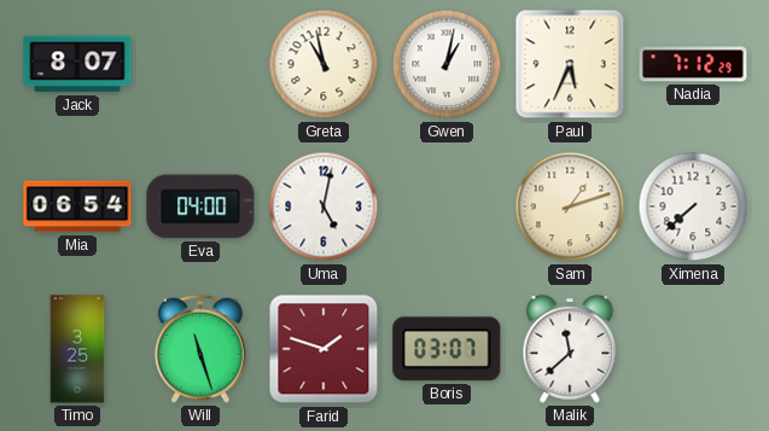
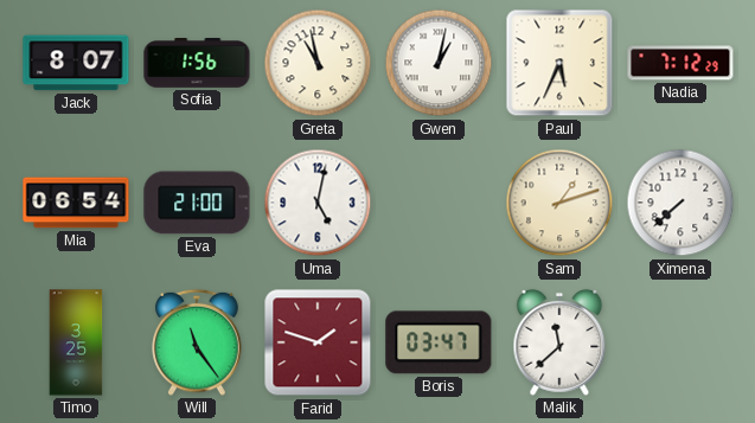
Sofia: none -> 1:56
Eva: 04:00 -> 21:00
Will: 11:27 -> 11:24
Boris: 03:07 -> 03:47
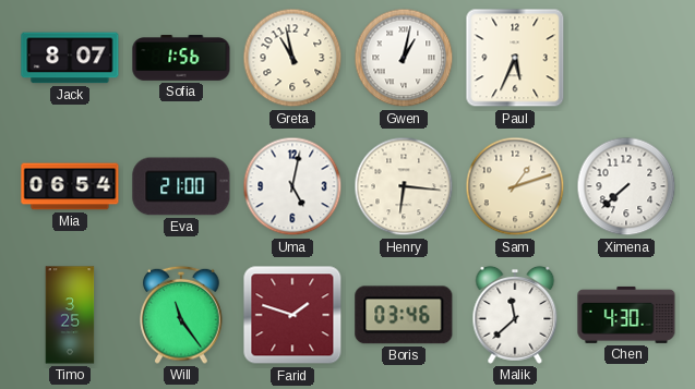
Nadia: 7:12 -> none
Henry: none -> 6:16
Boris: 03:47 -> 03:46
Chen: none -> 4:30
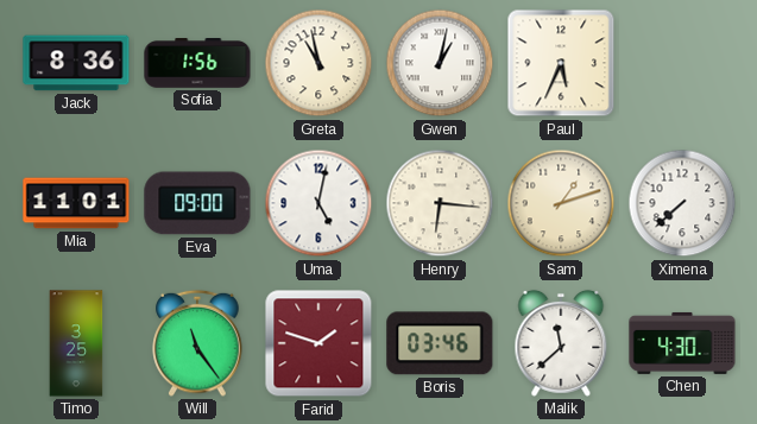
Jack: 8:07 -> 8:36
Mia: 06:54 -> 11:01
Eva: 21:00 -> 09:00
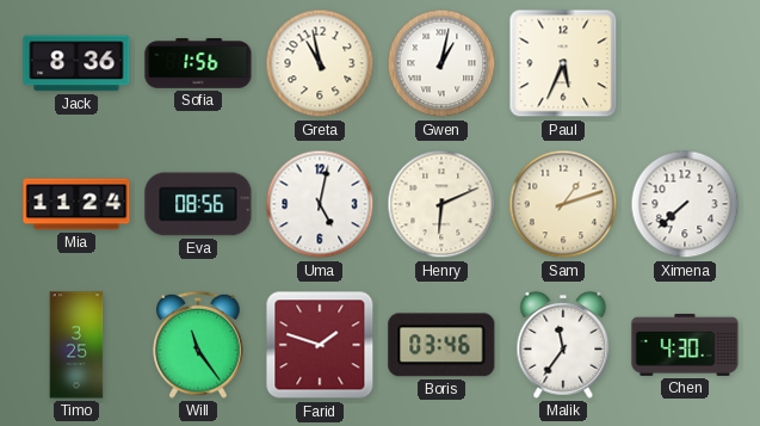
Mia: 11:01 -> 11:24
Eva: 09:00 -> 08:56
Henry: 6:16 -> 6:11
Malik: 11:38 -> 11:36
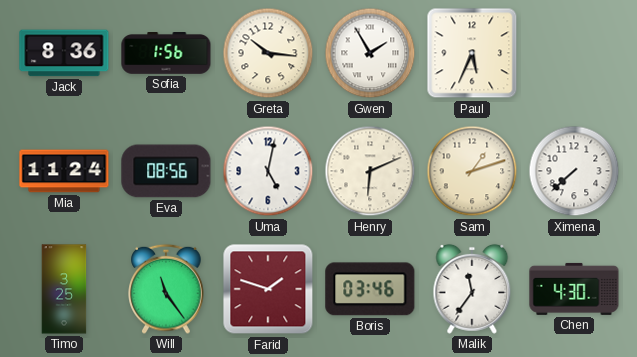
Greta: 10:58 -> 10:16
Gwen: 1:02 -> 1:55
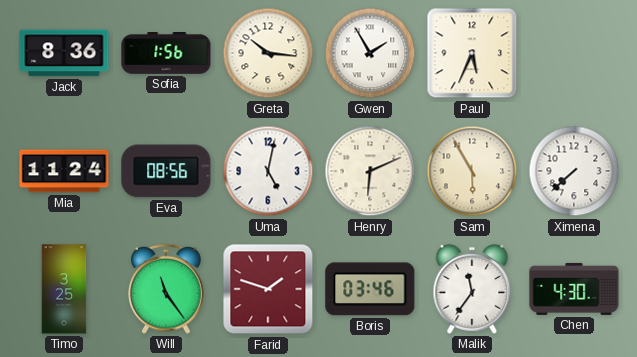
Sam: 1:12 -> 5:55
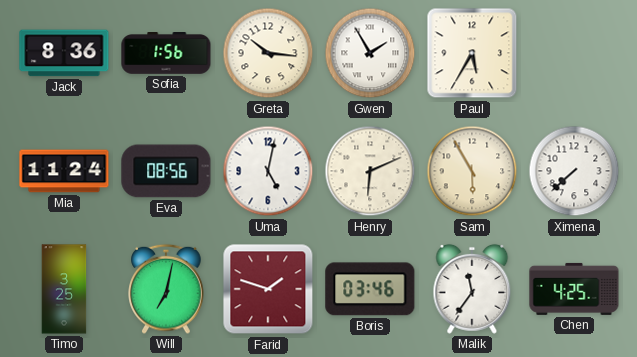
Paul: 5:34 -> 5:35
Will: 11:24 -> 7:02
Chen: 4:30 -> 4:25
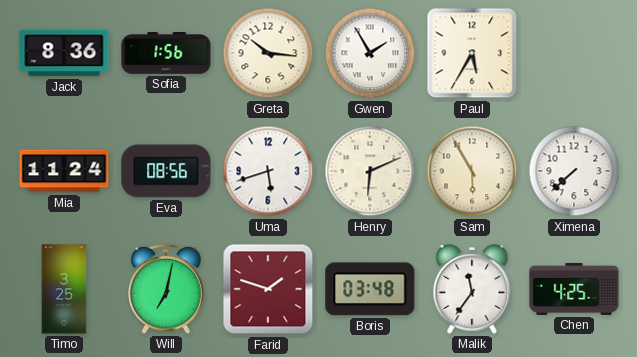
Uma: 5:02 -> 5:42
Boris: 03:46 -> 03:48
